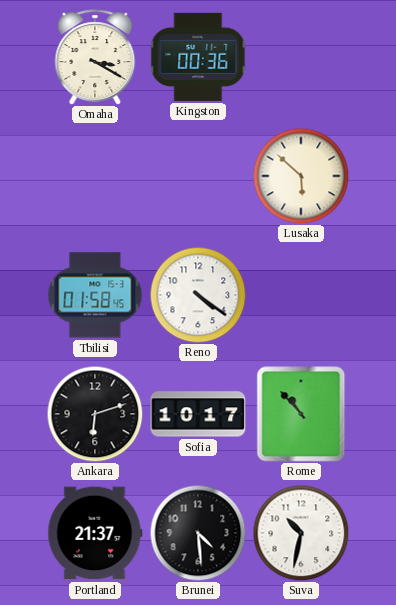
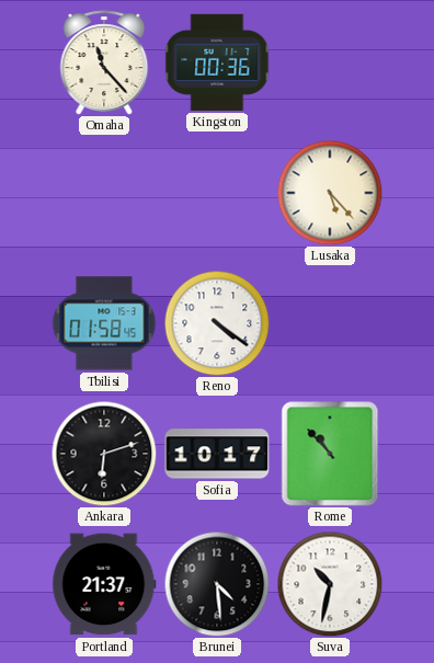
Omaha: 3:20 -> 11:23
Lusaka: 5:52 -> 5:23
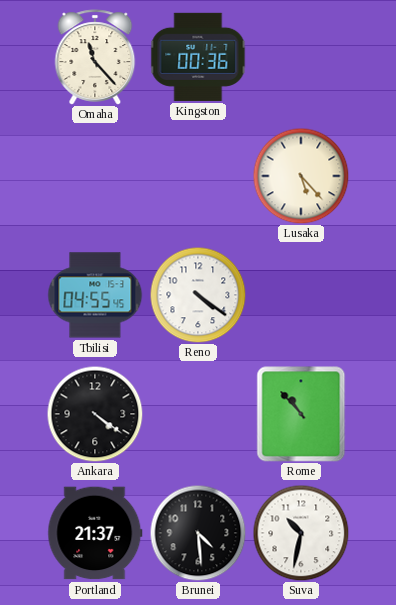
Tbilisi: 01:58 -> 04:55
Ankara: 6:12 -> 4:21
Sofia: 10:17 -> none
